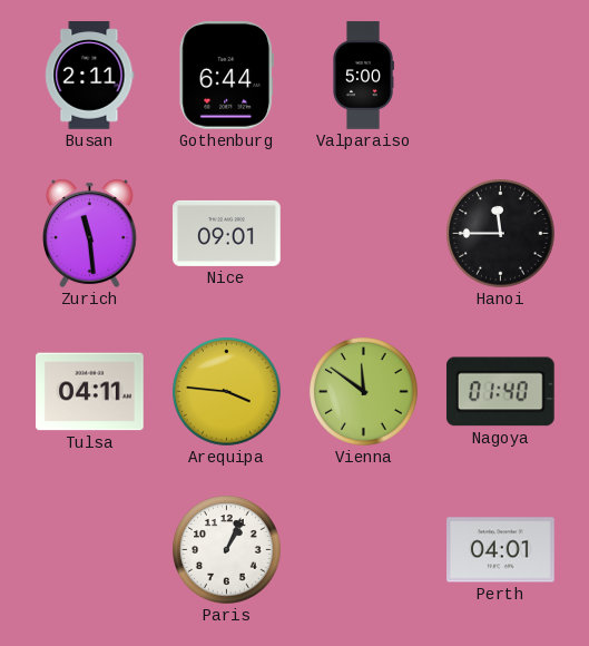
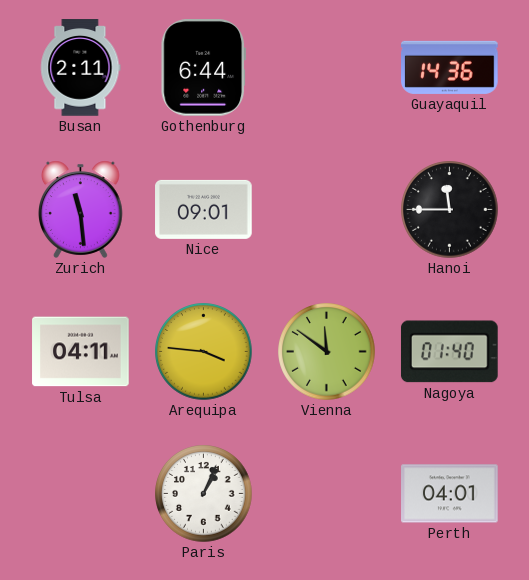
Valparaiso: 5:00 -> none
Guayaquil: none -> 14:36
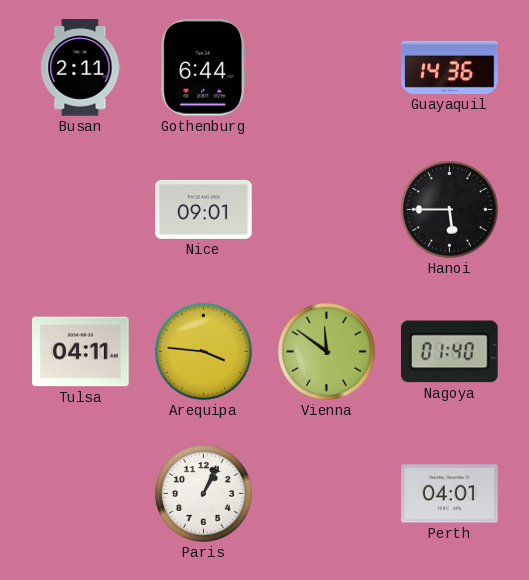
Zurich: 11:29 -> none
Hanoi: 11:45 -> 5:45
